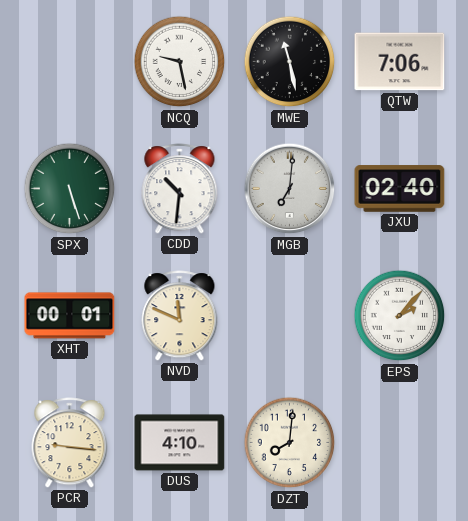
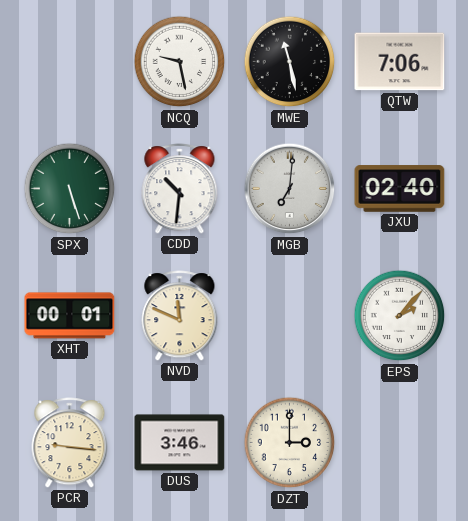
DUS: 4:10 -> 3:46
DZT: 8:01 -> 3:00
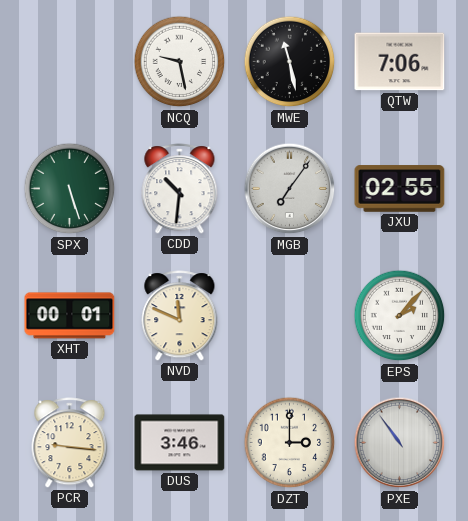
MGB: 7:01 -> 7:06
JXU: 02:40 -> 02:55
PXE: none -> 10:54
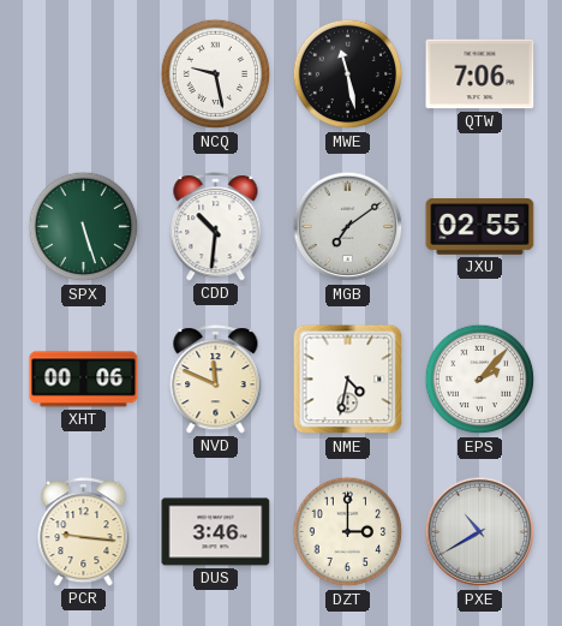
MGB: 7:06 -> 7:09
XHT: 00:01 -> 00:06
NME: none -> 4:32
PXE: 10:54 -> 10:40
